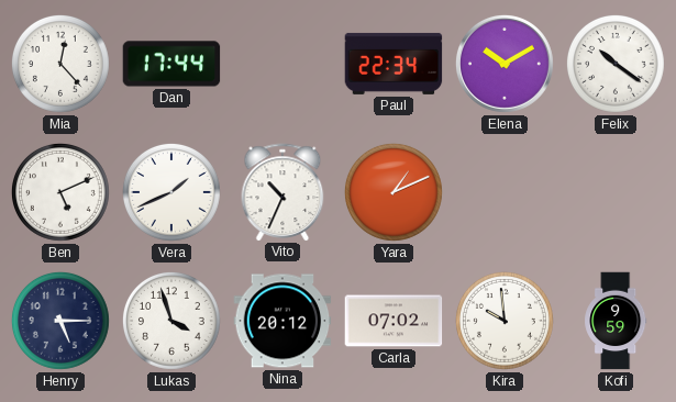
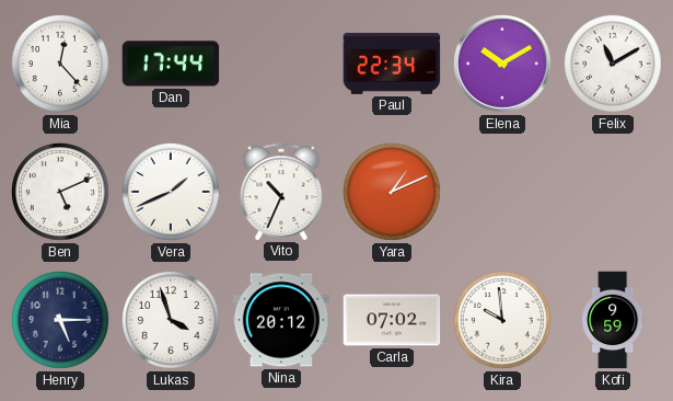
Felix: 10:21 -> 11:10
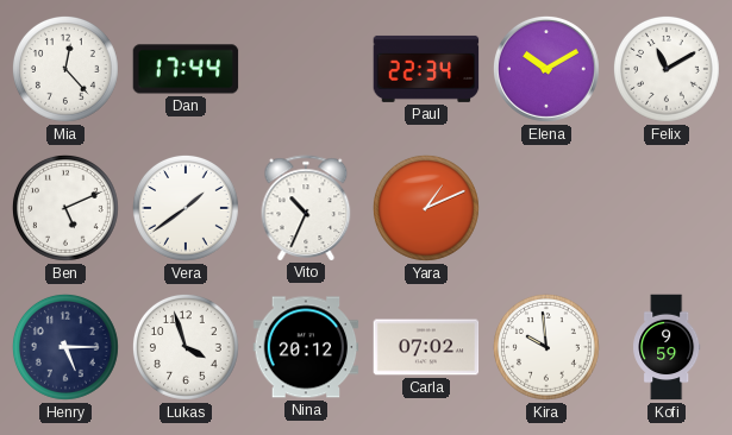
Vera: 1:41 -> 1:39
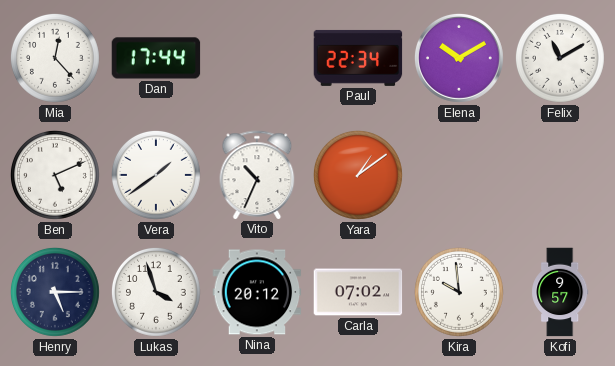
Yara: 1:11 -> 1:09
Kofi: 9:59 -> 9:57
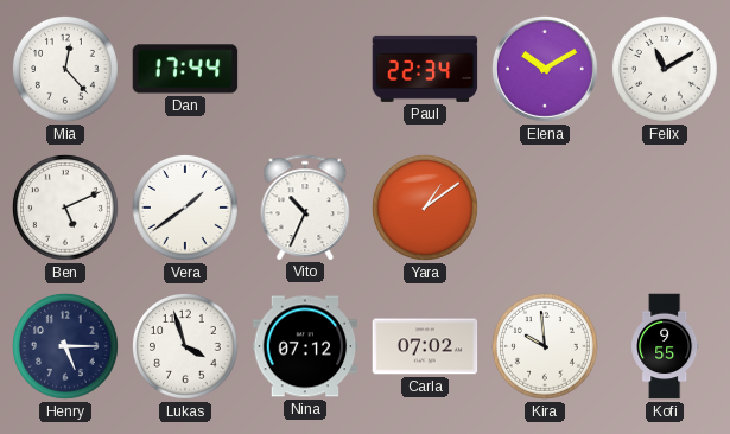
Nina: 20:12 -> 07:12
Kofi: 9:57 -> 9:55
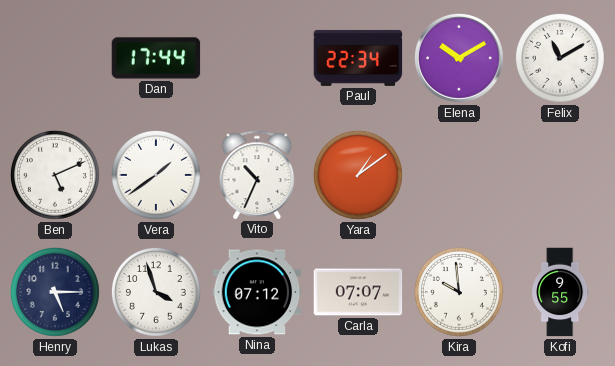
Mia: 12:23 -> none
Carla: 07:02 -> 07:07
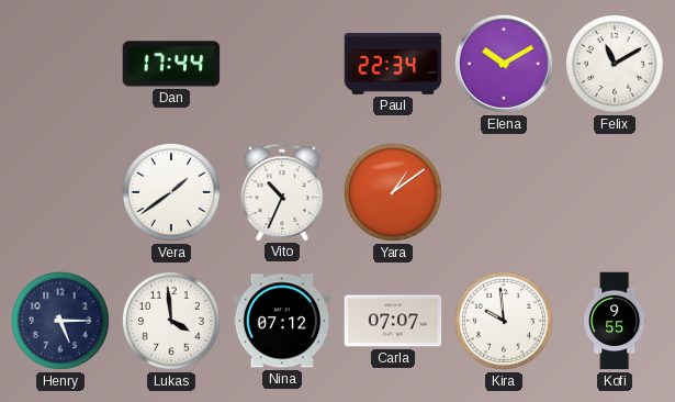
Ben: 5:11 -> none
Lukas: 3:57 -> 3:59
